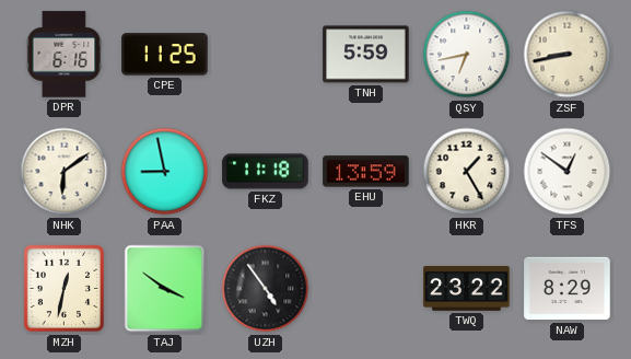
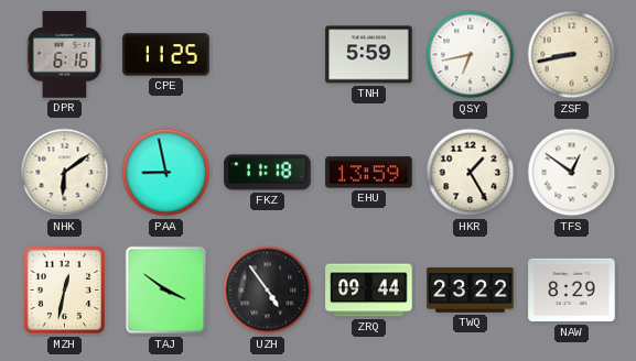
ZRQ: none -> 09:44
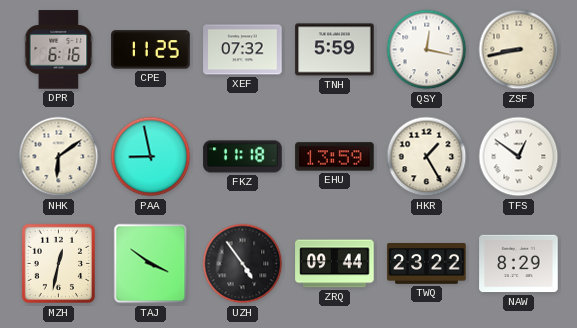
XEF: none -> 07:32
QSY: 6:43 -> 12:17
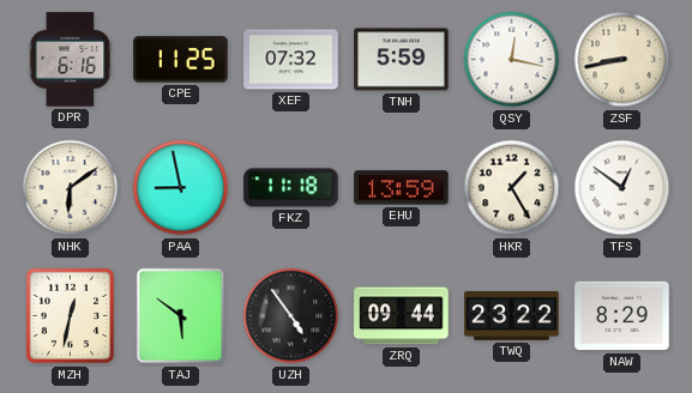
TAJ: 3:51 -> 5:51
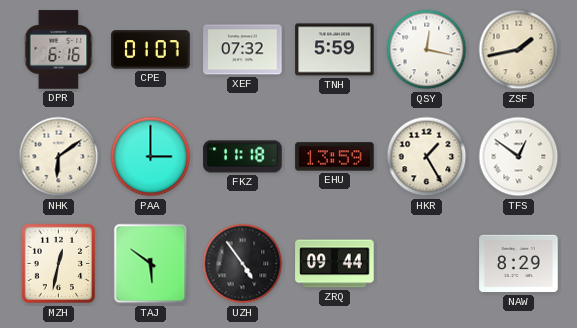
CPE: 11:25 -> 01:07
ZSF: 8:43 -> 1:43
PAA: 8:58 -> 3:00
TWQ: 23:22 -> none
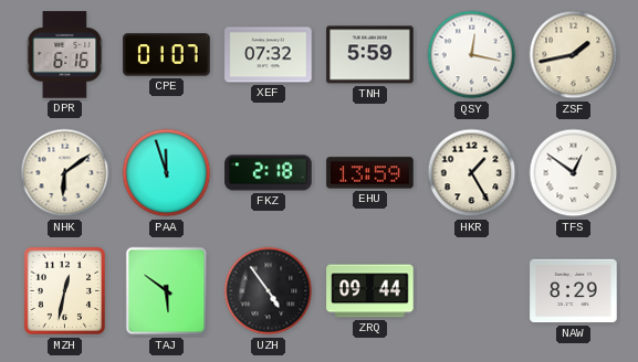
PAA: 3:00 -> 11:57
FKZ: 11:18 -> 2:18
